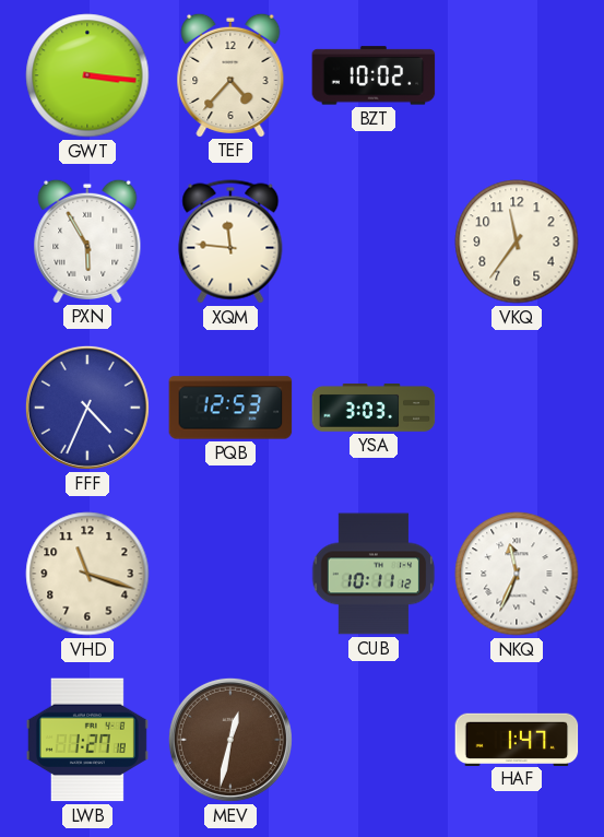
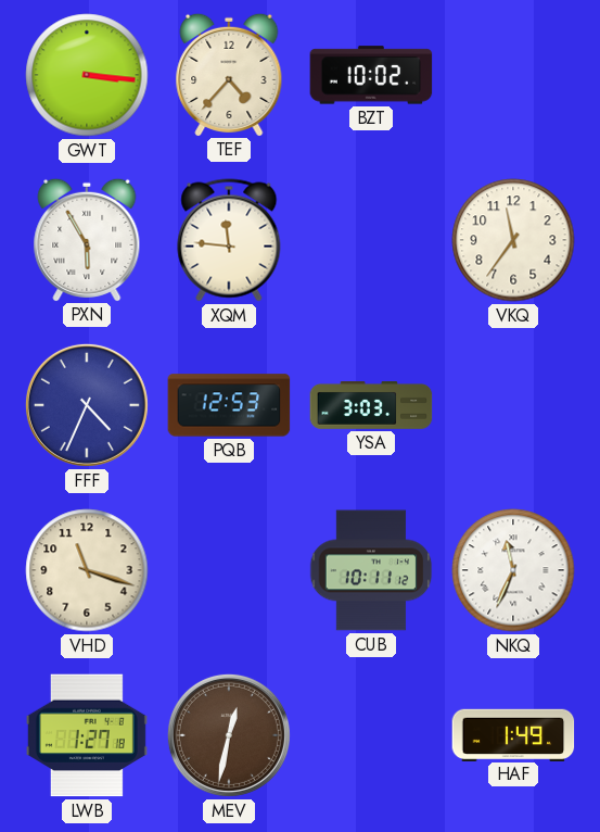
HAF: 1:47 -> 1:49
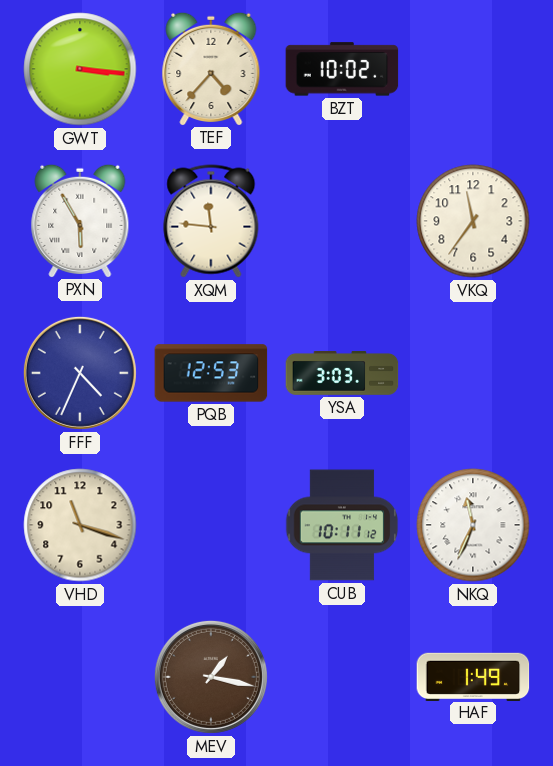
LWB: 1:27 -> none
MEV: 12:32 -> 1:17
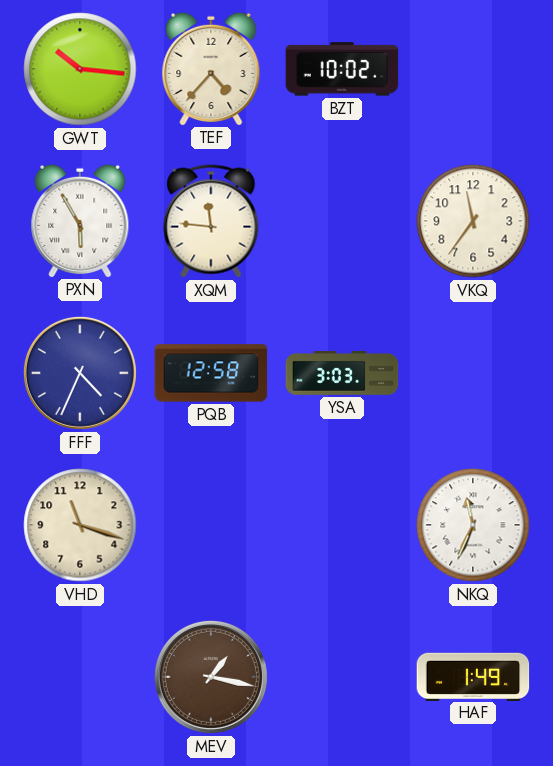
GWT: 3:16 -> 10:16
PQB: 12:53 -> 12:58
CUB: 10:11 -> none
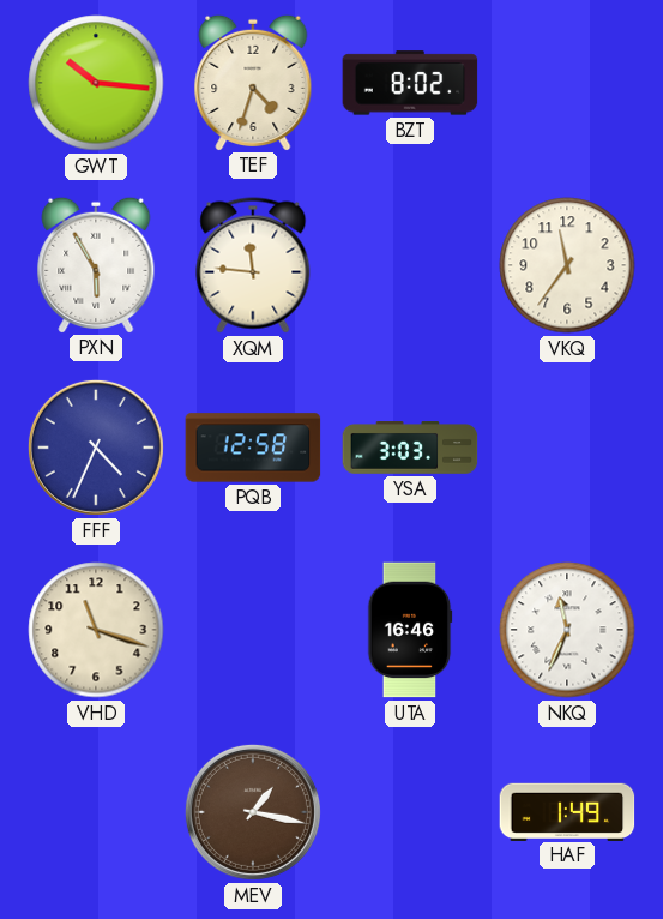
TEF: 4:37 -> 4:33
BZT: 10:02 -> 8:02
UTA: none -> 16:46
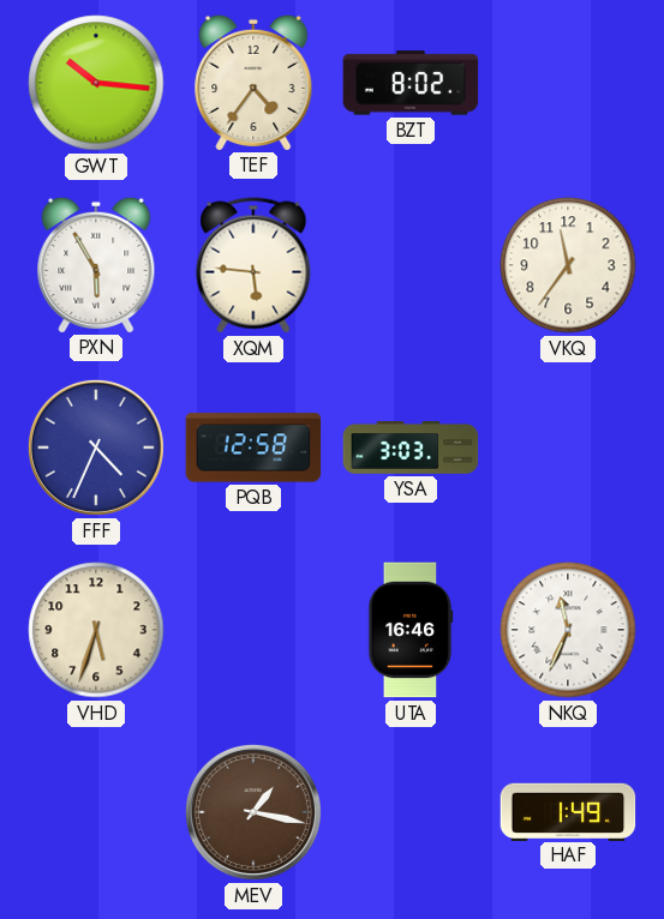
TEF: 4:33 -> 4:36
XQM: 11:46 -> 5:46
VHD: 11:18 -> 5:33
